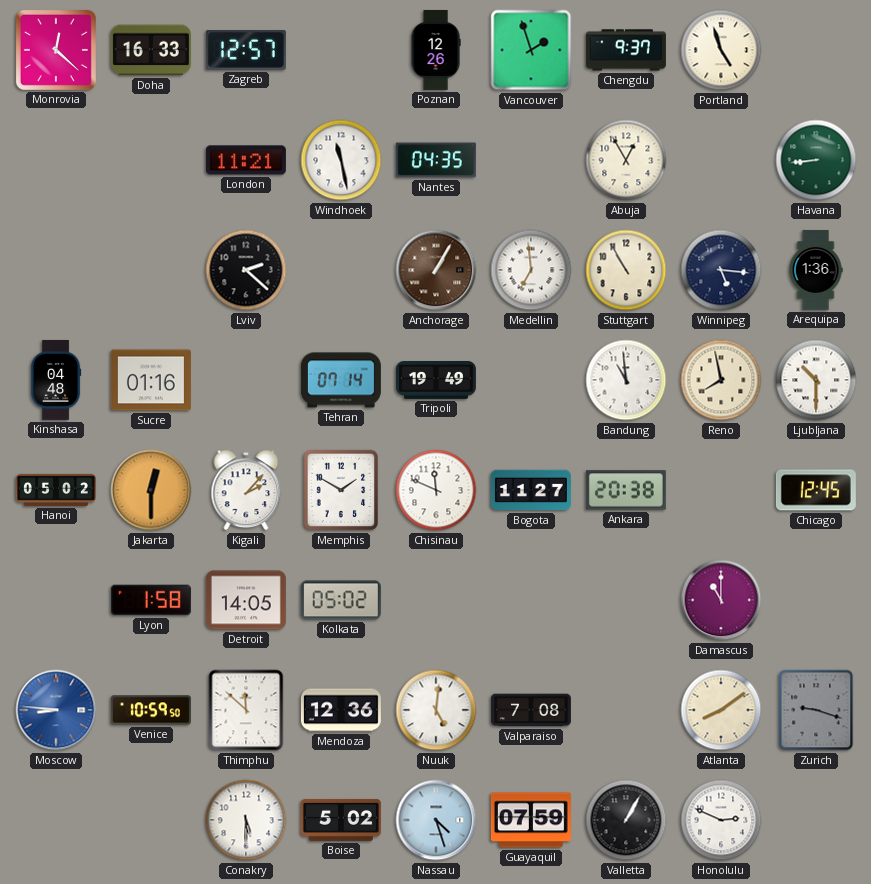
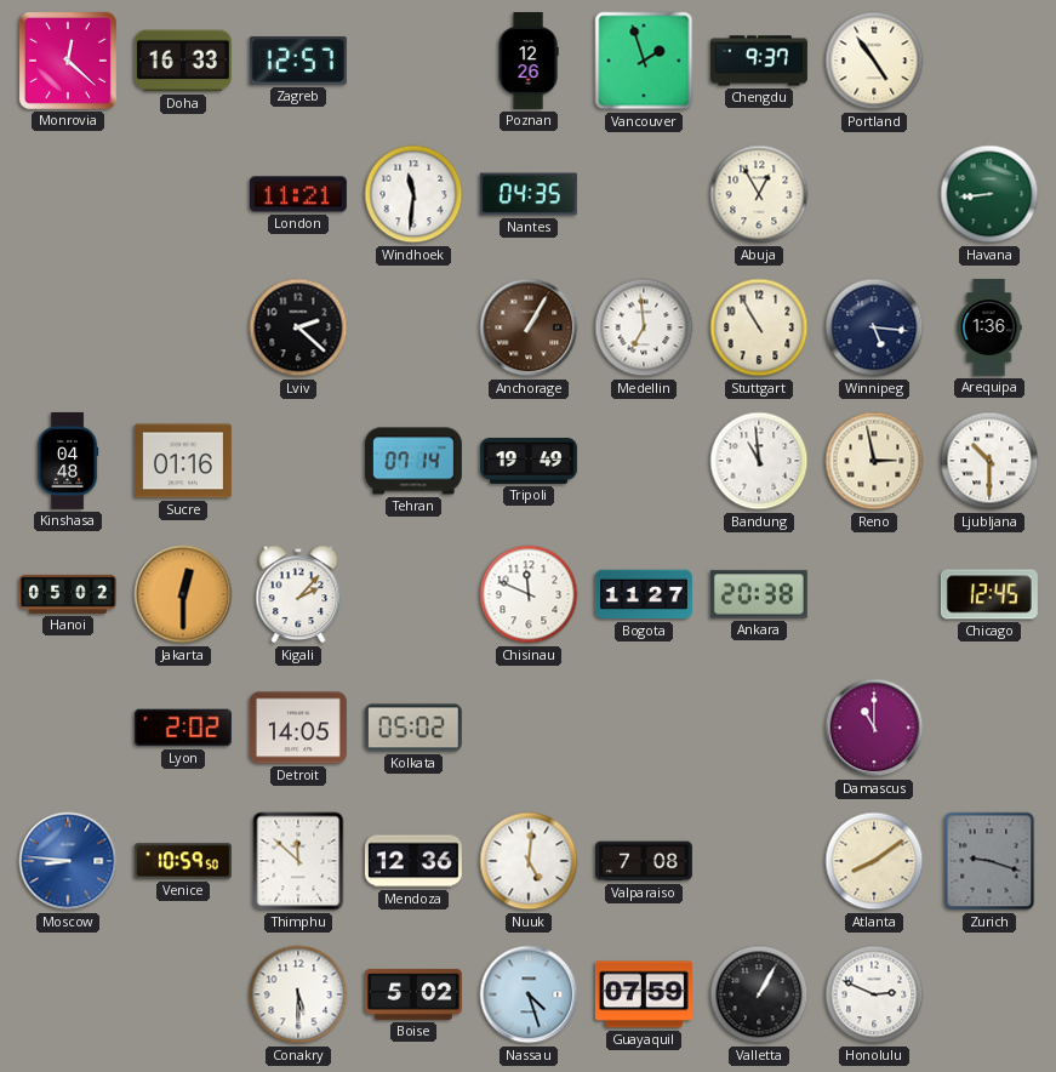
Portland: 4:57 -> 4:54
Windhoek: 11:28 -> 11:31
Reno: 7:58 -> 2:58
Memphis: 1:50 -> none
Lyon: 1:58 -> 2:02
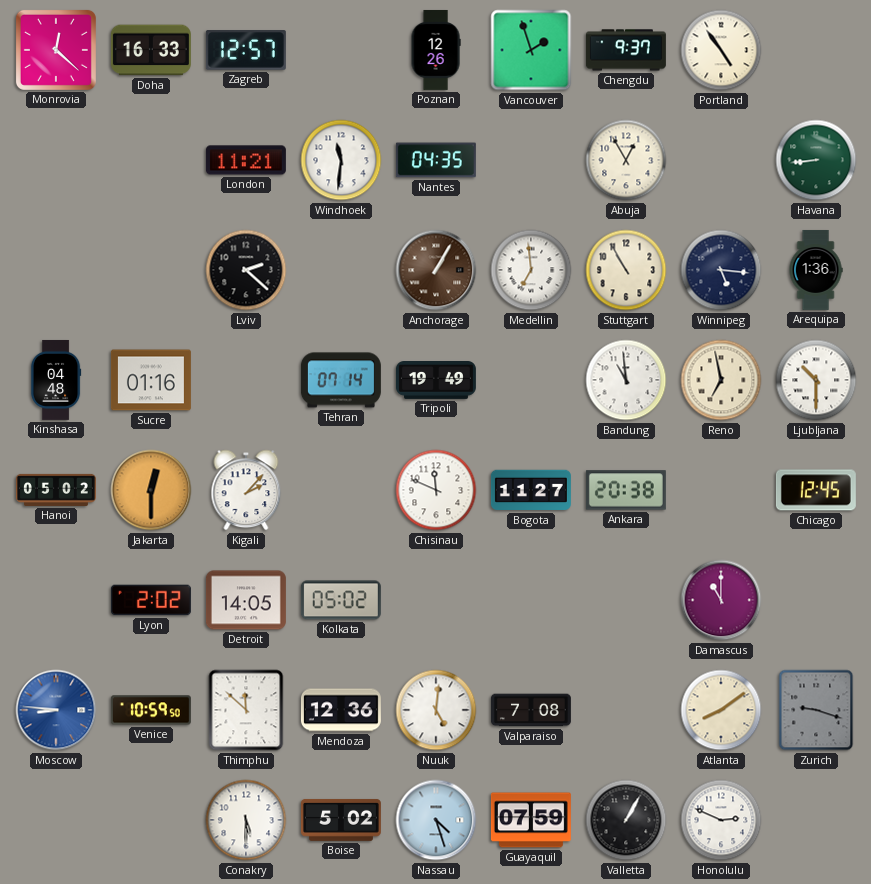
Reno: 2:58 -> 6:58
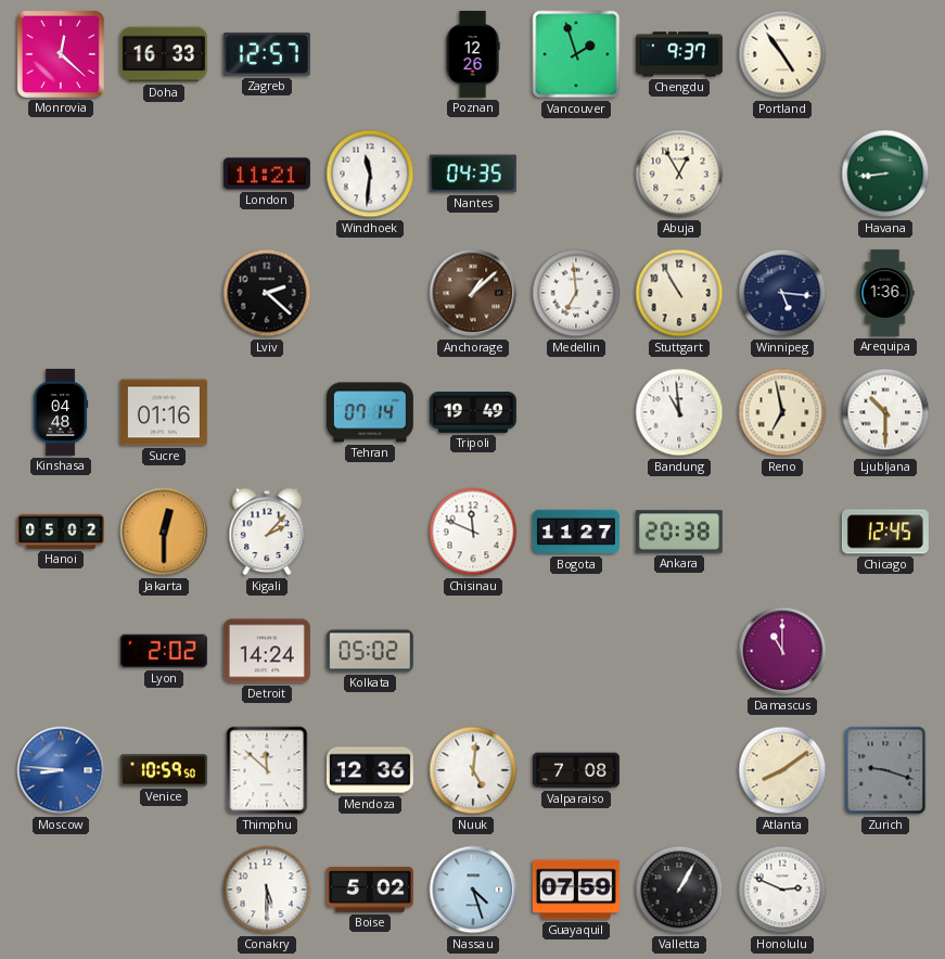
Anchorage: 1:05 -> 1:08
Detroit: 14:05 -> 14:24
